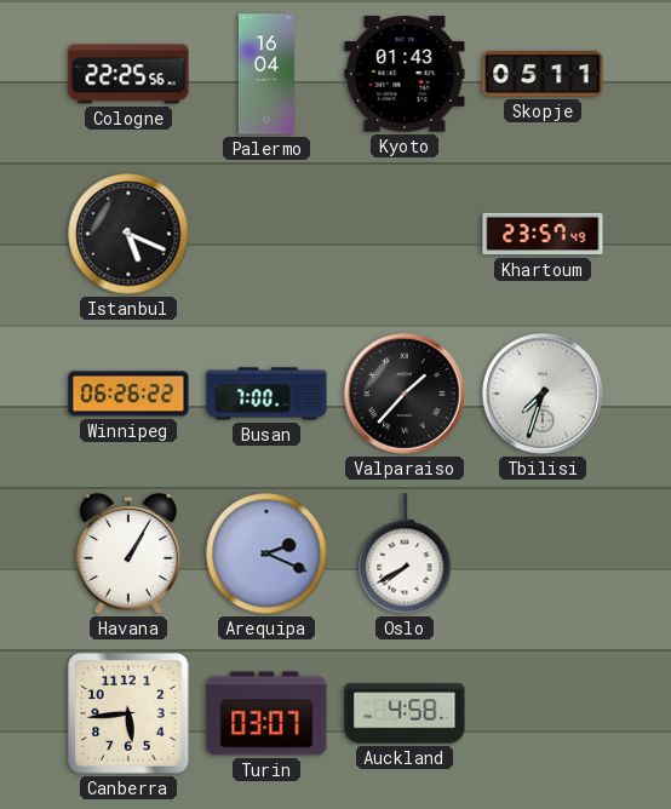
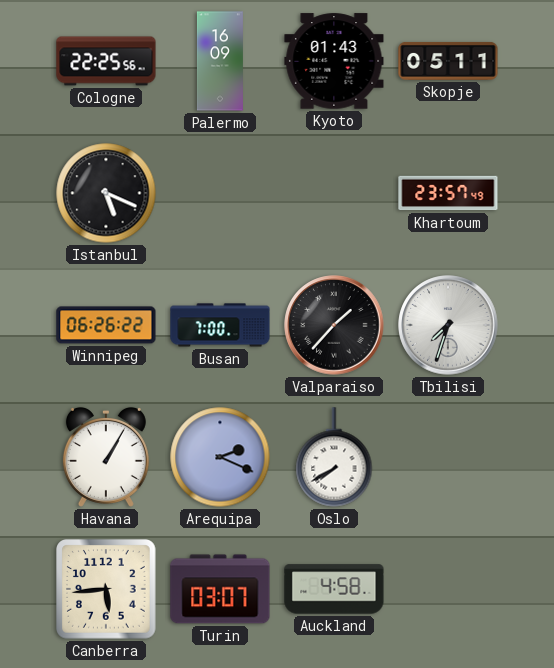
Palermo: 16:04 -> 16:09
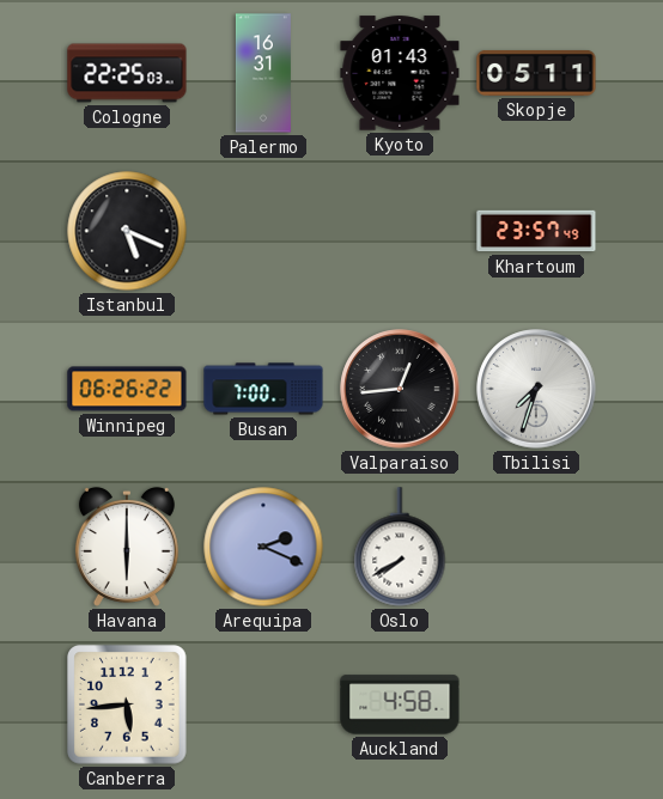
Cologne: 22:25:56 -> 22:25:03
Palermo: 16:09 -> 16:31
Valparaiso: 1:37 -> 12:44
Havana: 1:05 -> 6:00
Turin: 03:07 -> none
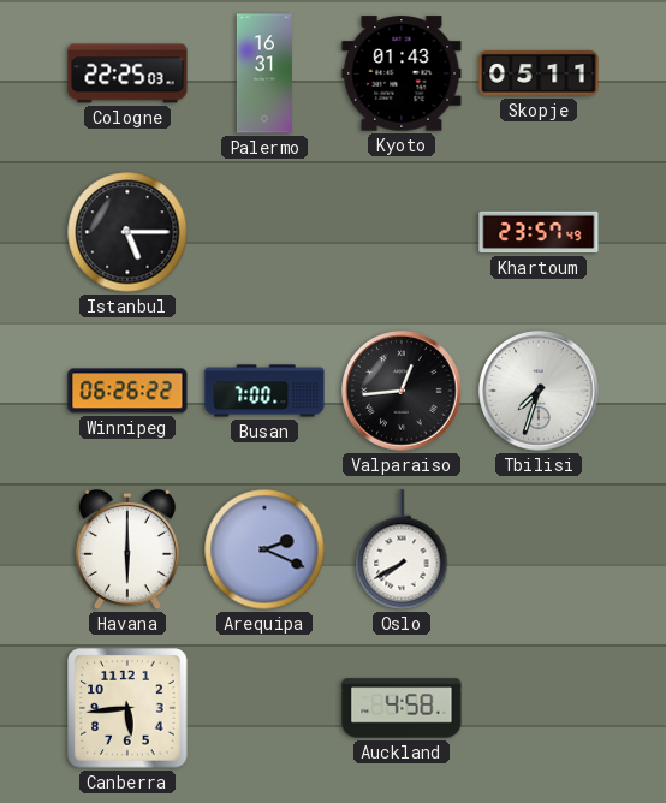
Istanbul: 5:19 -> 5:15
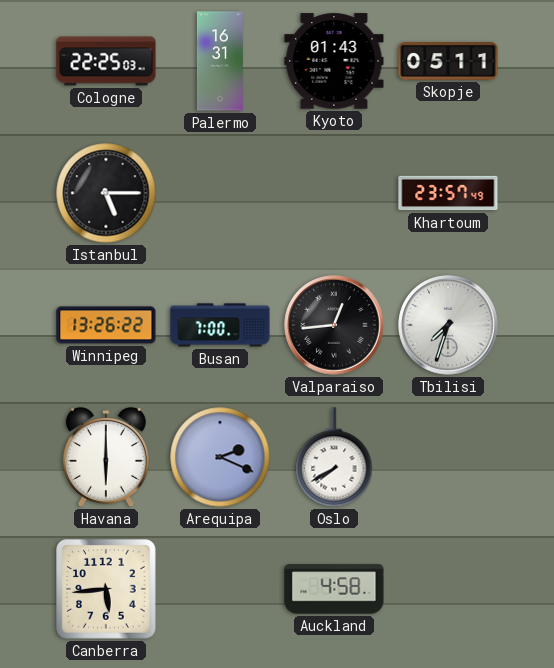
Winnipeg: 06:26 -> 13:26
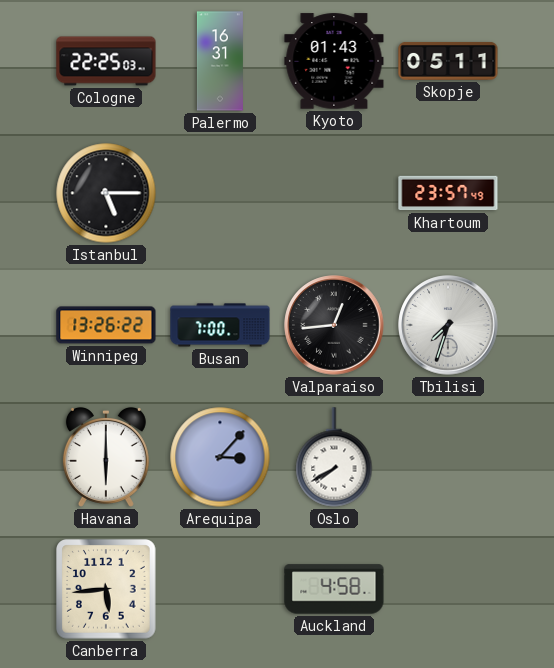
Arequipa: 2:19 -> 3:07
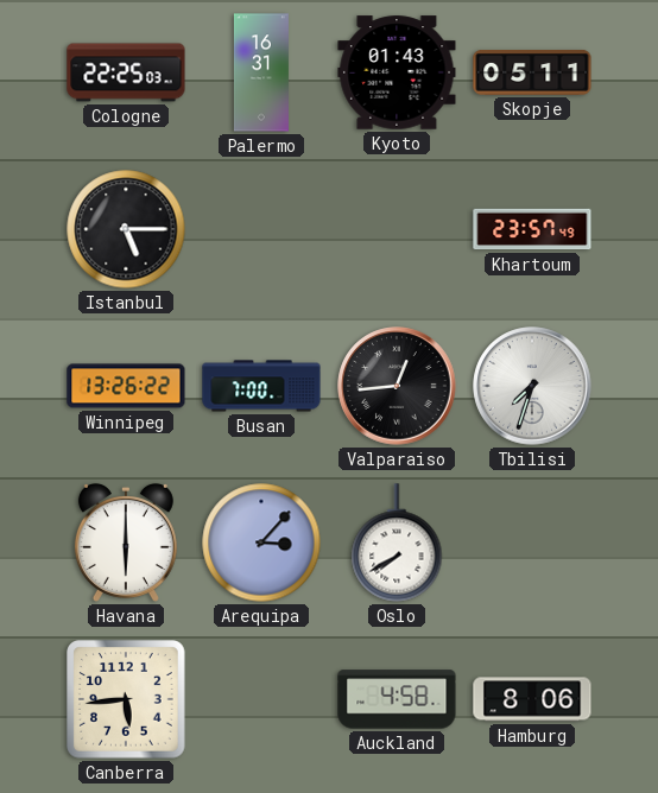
Hamburg: none -> 8:06
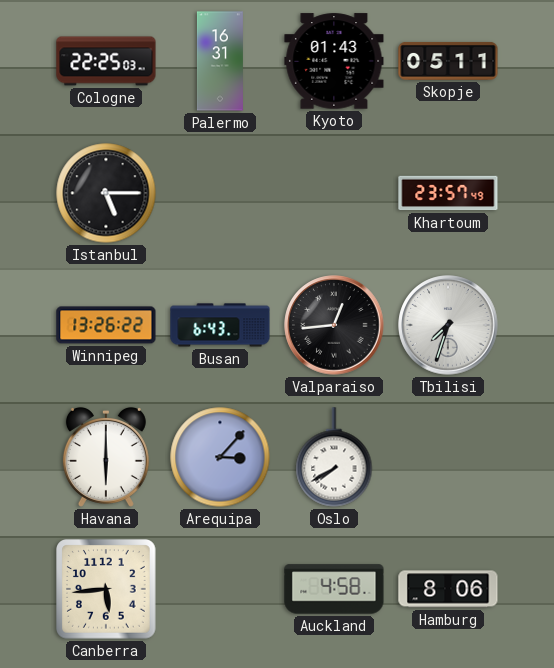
Busan: 7:00 -> 6:43
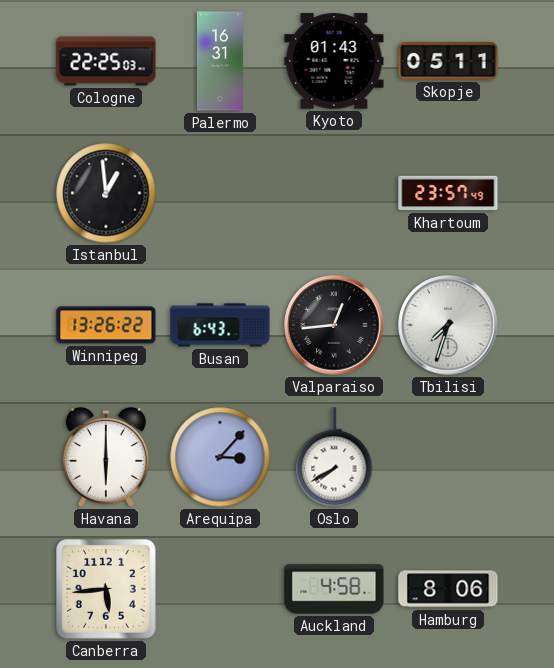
Istanbul: 5:15 -> 12:59
